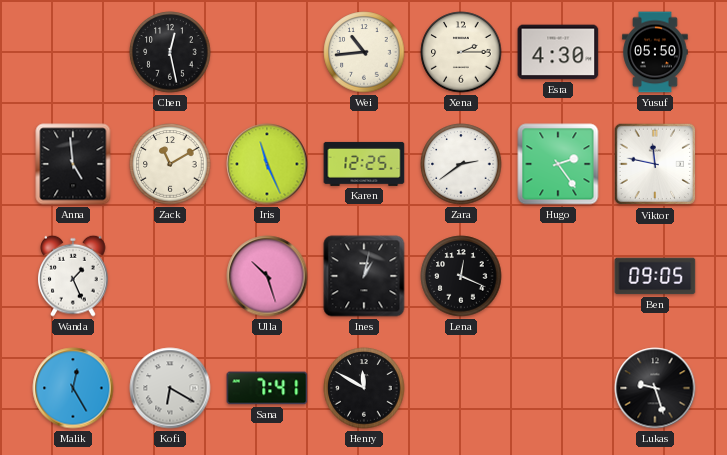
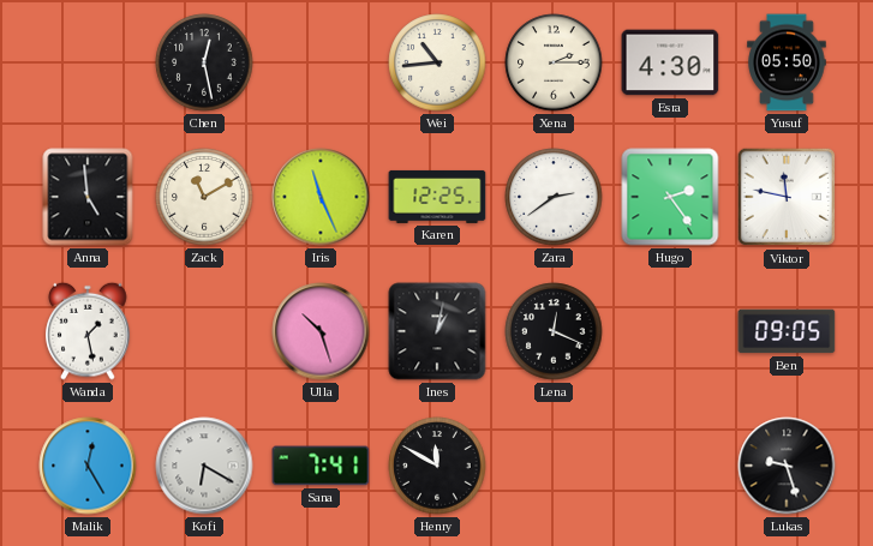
Wanda: 1:26 -> 1:28
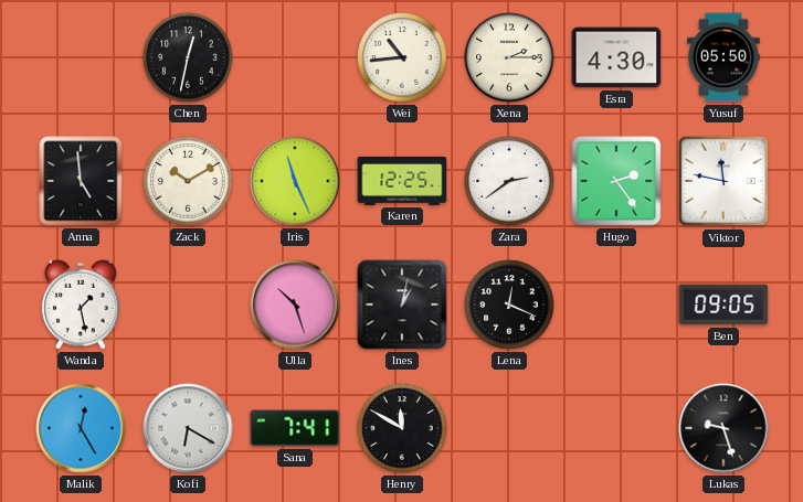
Chen: 12:28 -> 12:32
Zack: 11:10 -> 10:10
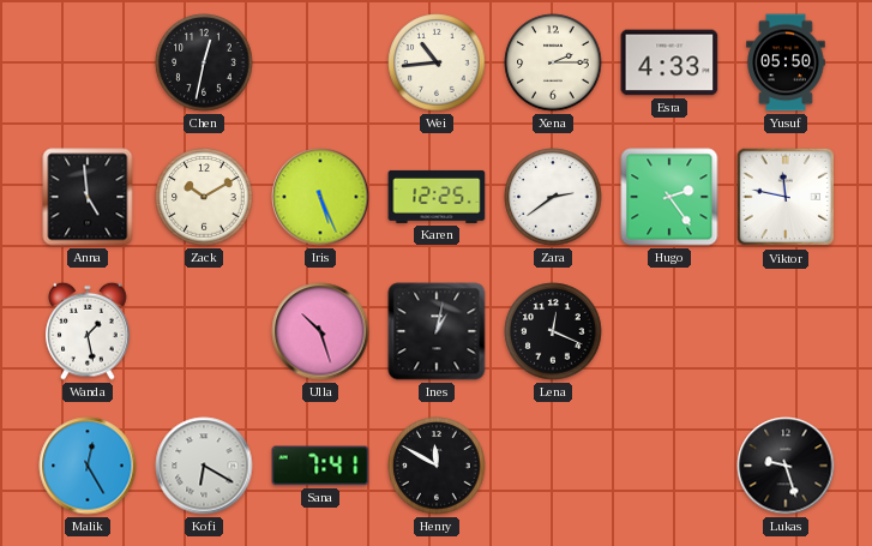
Esra: 4:30 -> 4:33
Iris: 11:26 -> 5:26
Ben: 09:05 -> none
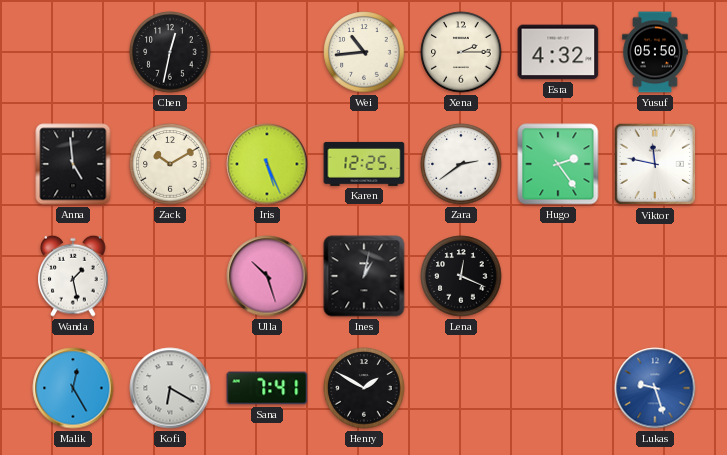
Esra: 4:33 -> 4:32
Henry: 11:50 -> 1:50
Lukas dial: black -> blue
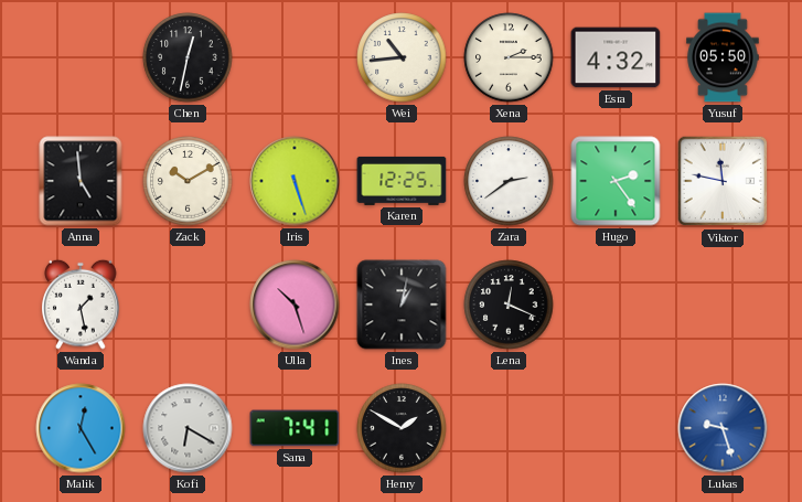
Iris: 5:26 -> 5:27
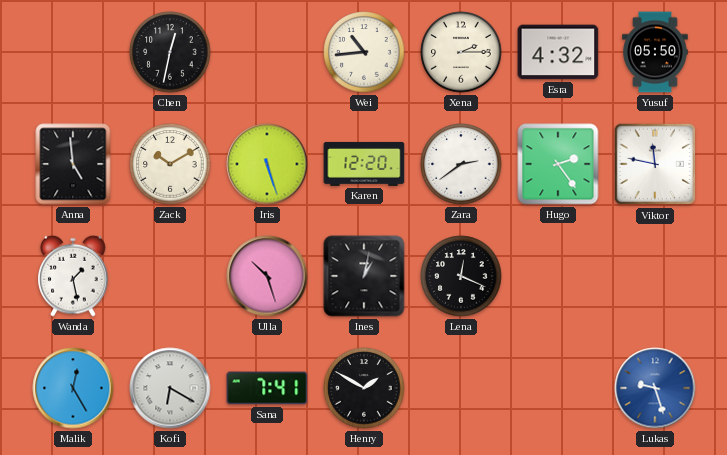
Karen: 12:25 -> 12:20
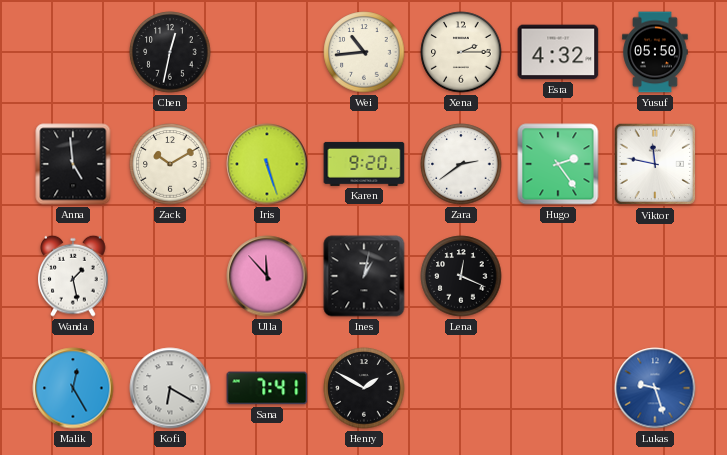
Karen: 12:20 -> 9:20
Ulla: 10:27 -> 11:53
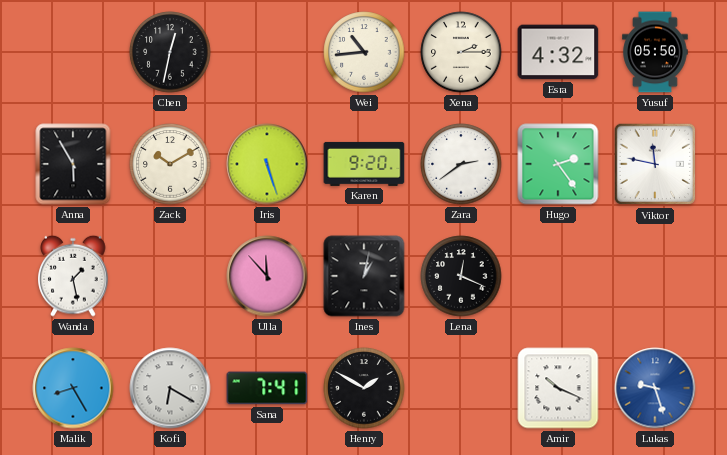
Anna: 4:59 -> 5:55
Malik: 12:25 -> 8:25
Amir: none -> 10:19
